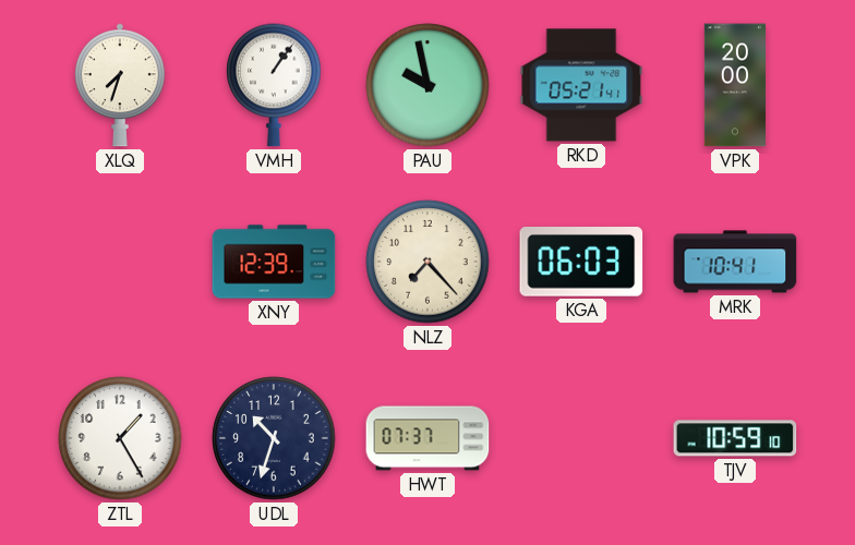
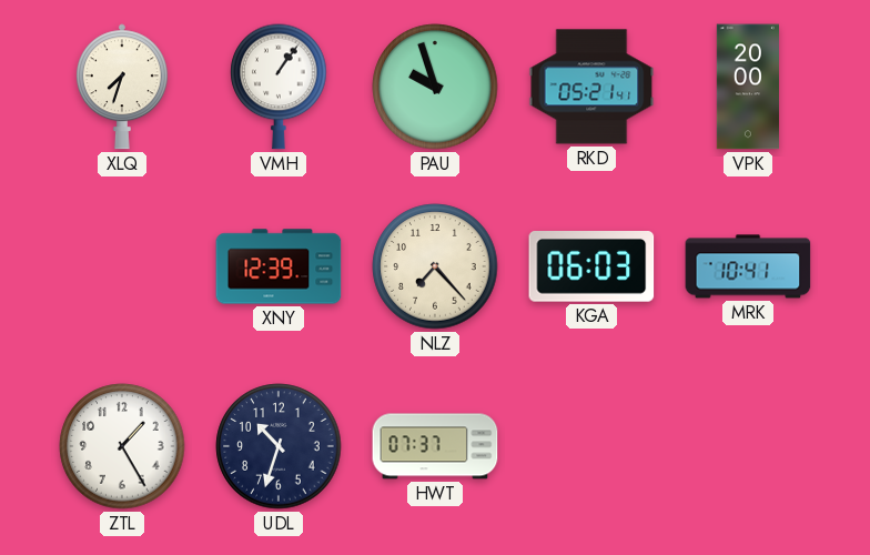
PAU: 9:58 -> 9:57
TJV: 10:59 -> none
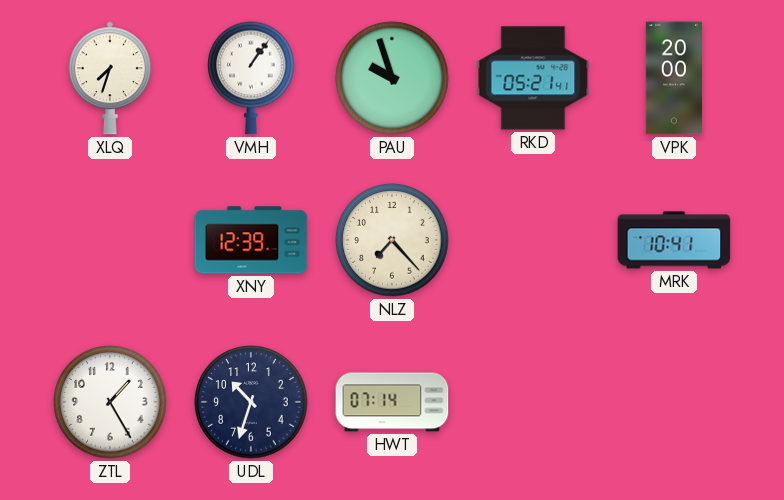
KGA: 06:03 -> none
HWT: 07:37 -> 07:14
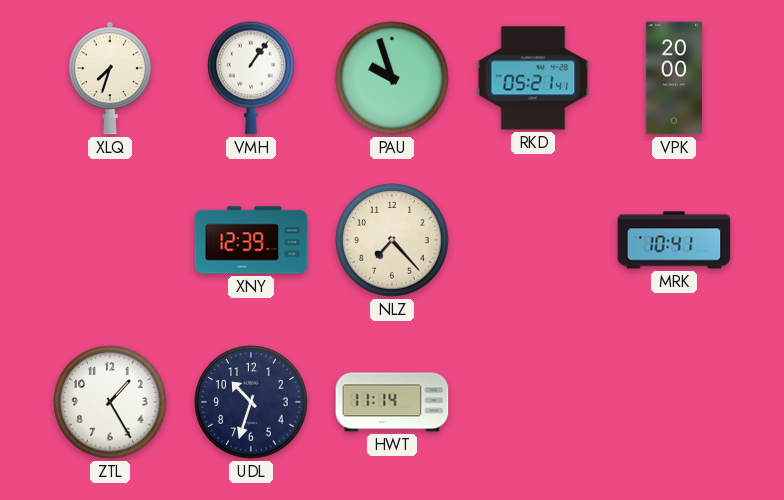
HWT: 07:14 -> 11:14
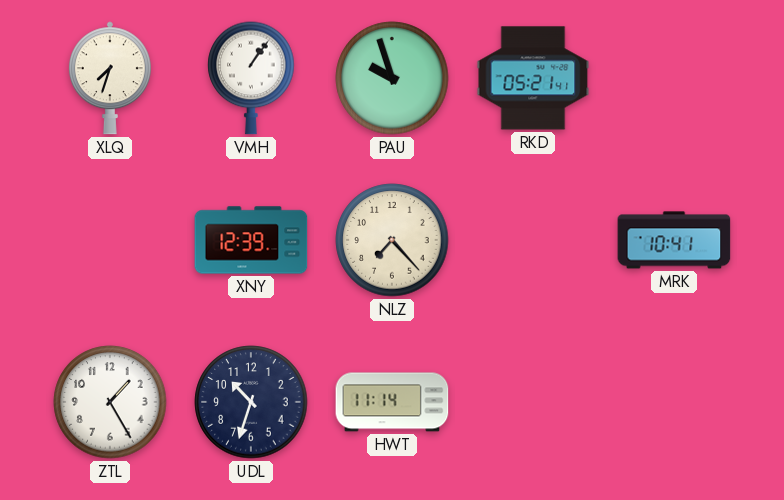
VPK: 20:00 -> none
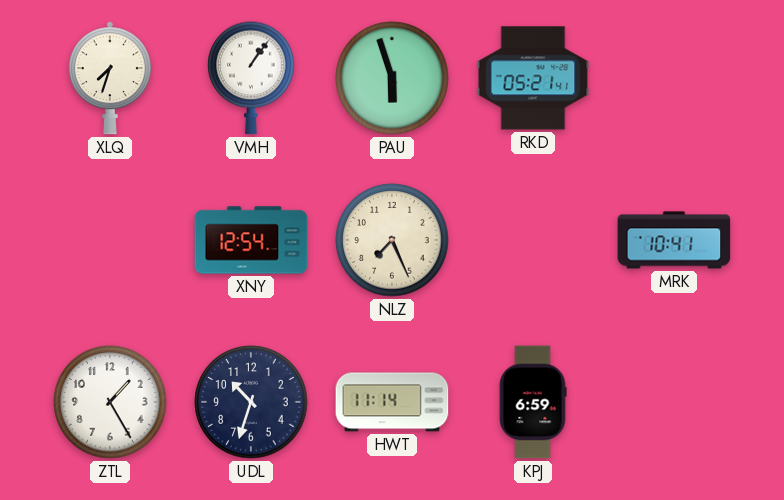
PAU: 9:57 -> 5:57
XNY: 12:39 -> 12:54
NLZ: 7:23 -> 7:26
KPJ: none -> 6:59
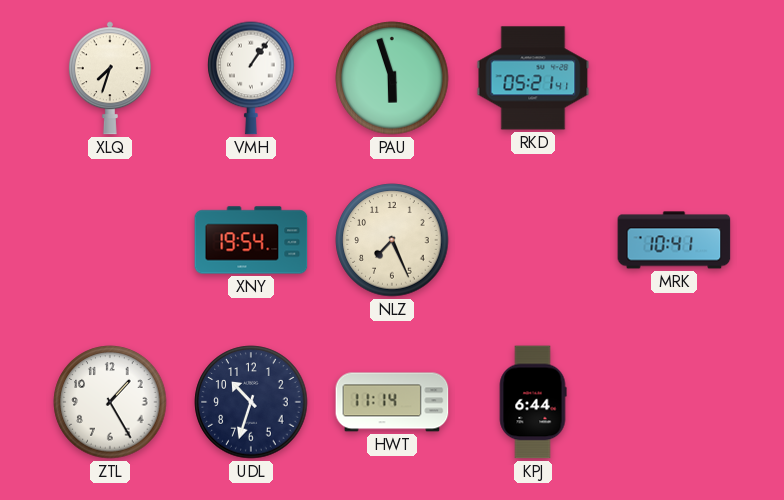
XNY: 12:54 -> 19:54
KPJ: 6:59 -> 6:44
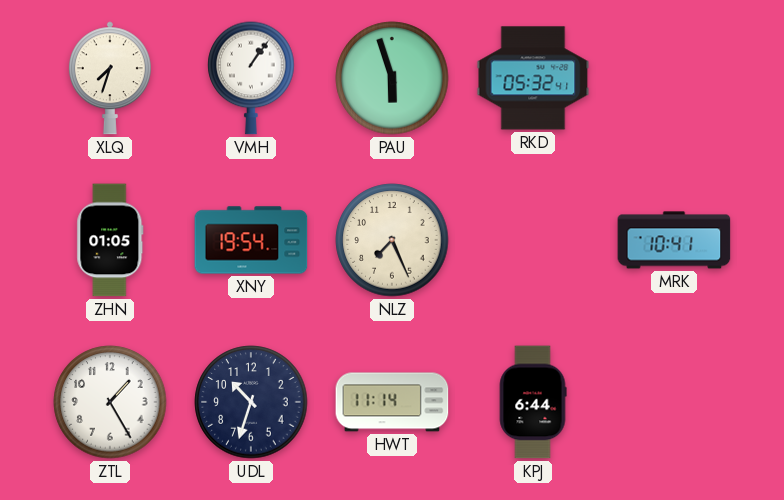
RKD: 05:21 -> 05:32
ZHN: none -> 01:05
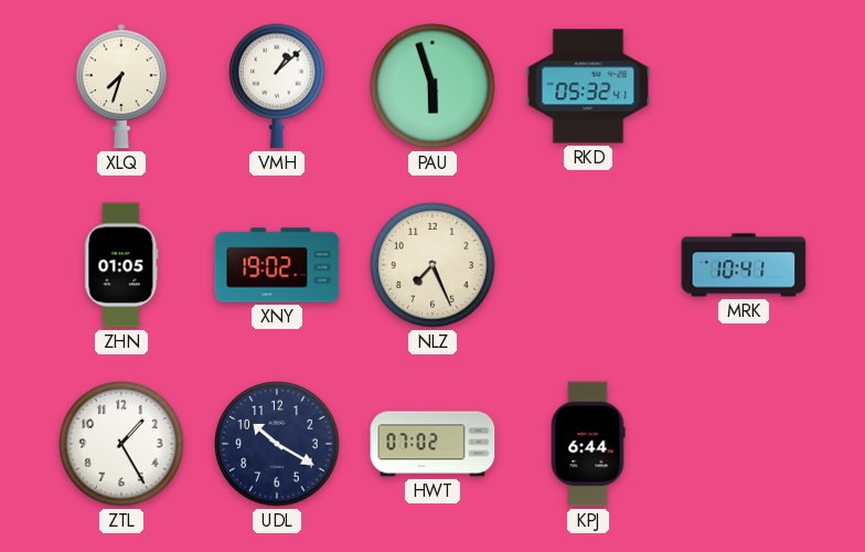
VMH: 1:06 -> 1:08
XNY: 19:54 -> 19:02
UDL: 10:33 -> 10:20
HWT: 11:14 -> 07:02
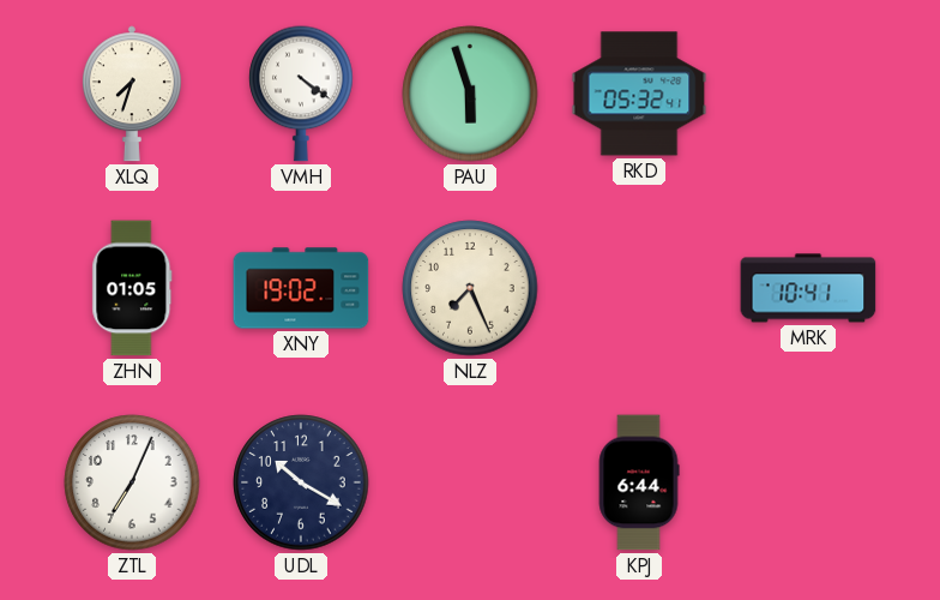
VMH: 1:08 -> 4:21
ZTL: 1:25 -> 7:04
HWT: 07:02 -> none
